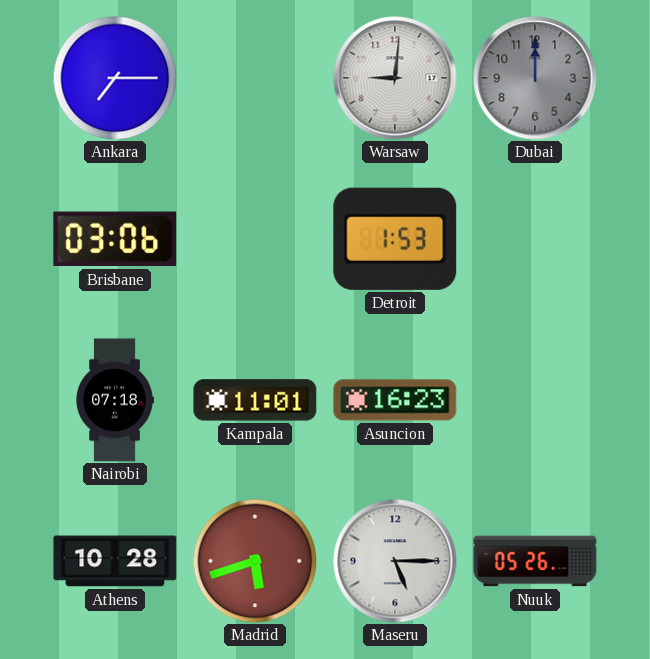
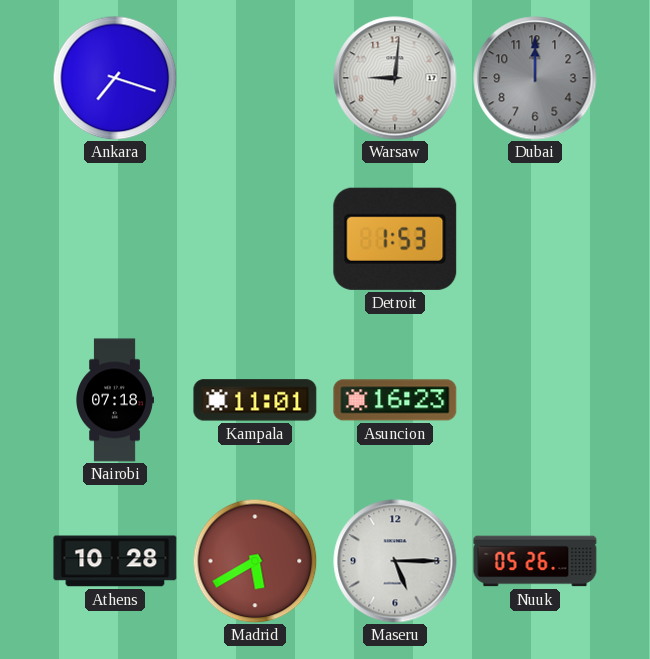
Ankara: 7:15 -> 7:18
Brisbane: 03:06 -> none
Madrid: 5:42 -> 5:40
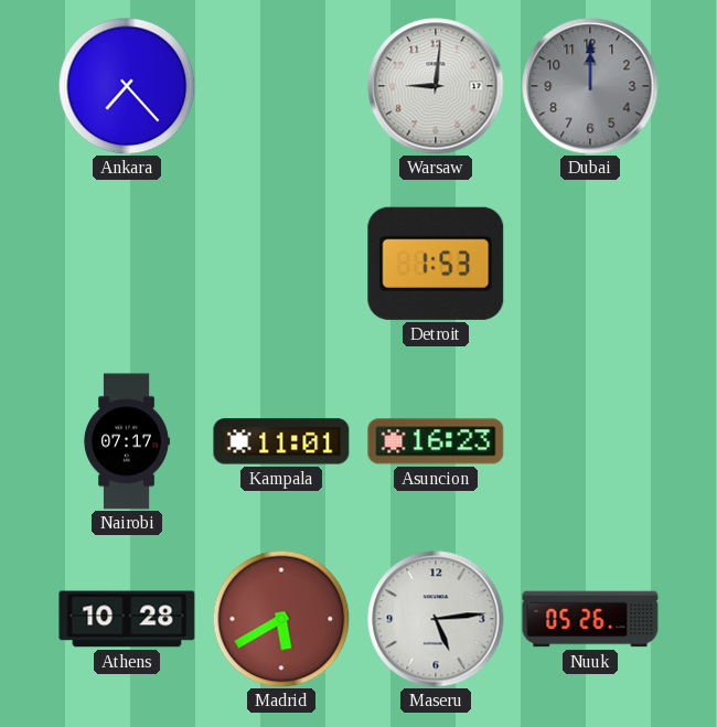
Ankara: 7:18 -> 7:23
Nairobi: 07:18 -> 07:17
Maseru: 5:15 -> 5:14
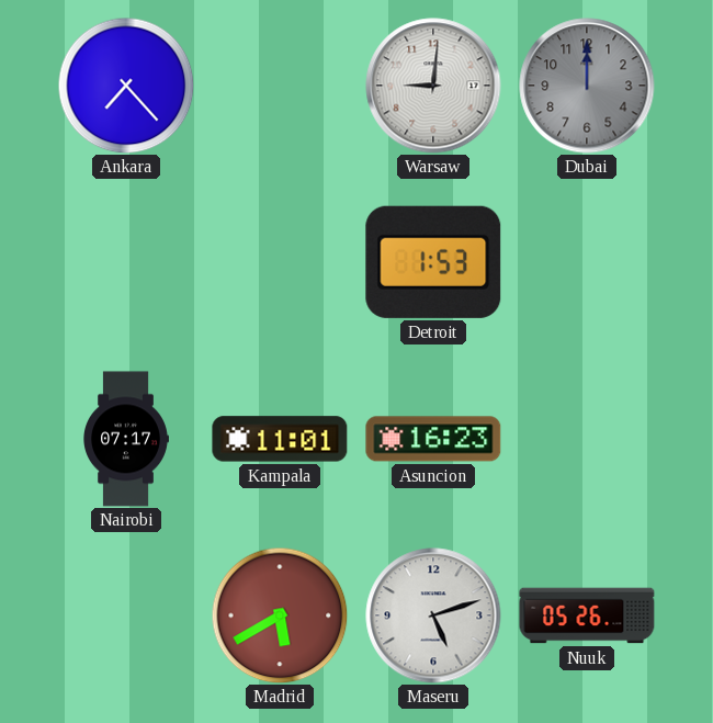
Athens: 10:28 -> none
Maseru: 5:14 -> 5:12
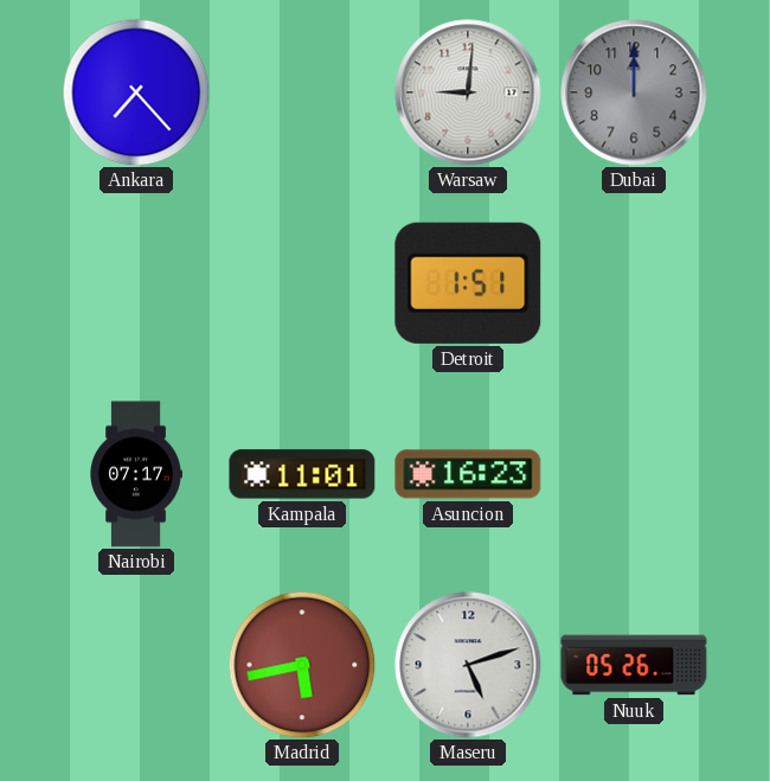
Detroit: 1:53 -> 1:51
Madrid: 5:40 -> 5:43
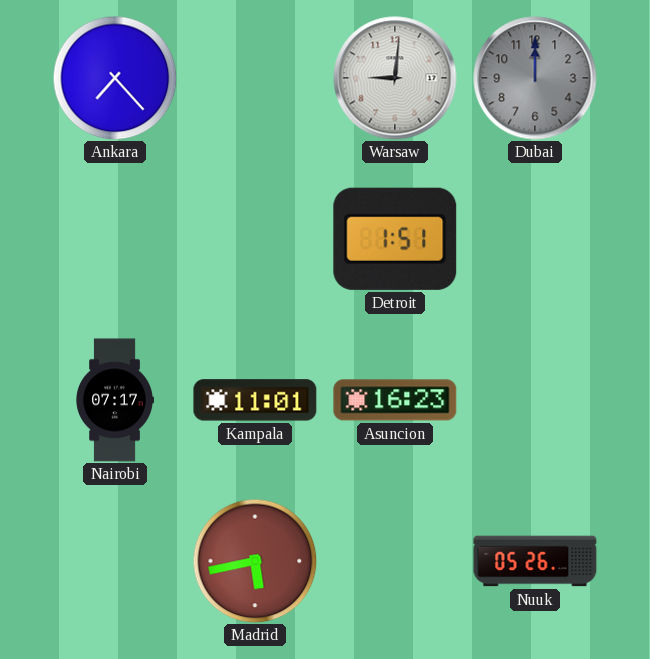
Maseru: 5:12 -> none
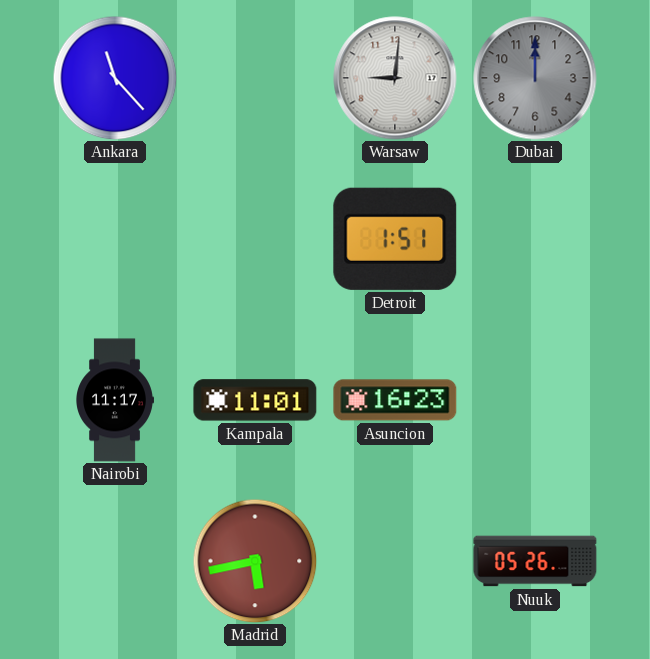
Ankara: 7:23 -> 11:23
Nairobi: 07:17 -> 11:17
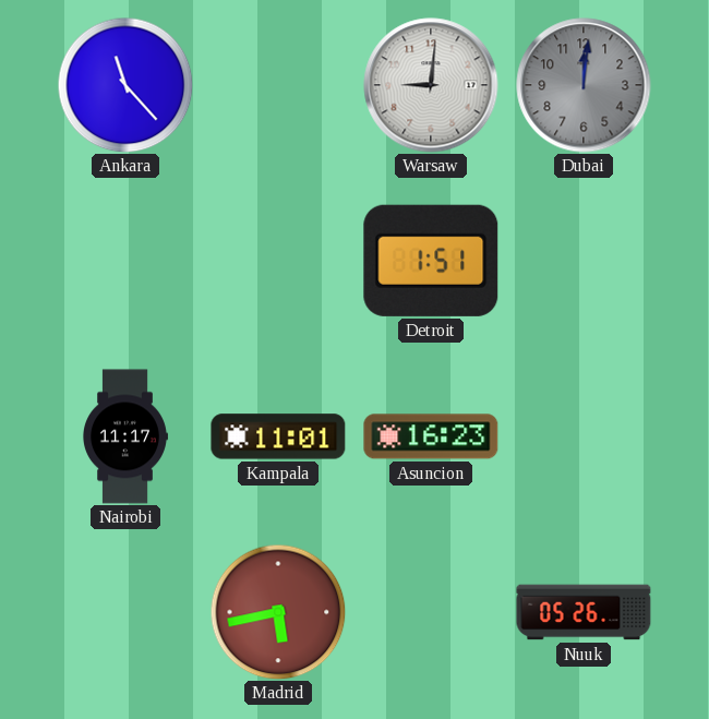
Dubai: 12:00 -> 12:01
